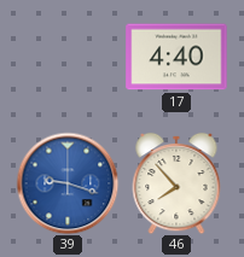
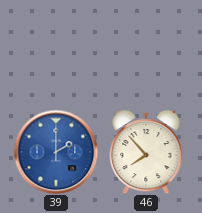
17: 4:40 -> none
39: 9:18 -> 2:00
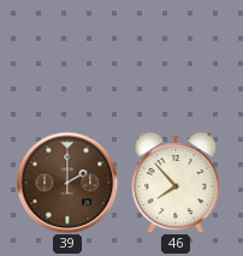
39 dial: blue -> brown
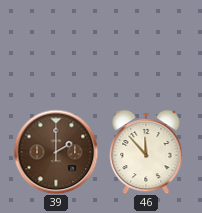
46: 7:53 -> 11:53
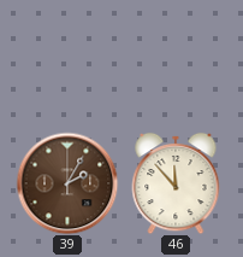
39: 2:00 -> 2:05
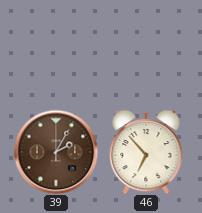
46: 11:53 -> 6:53
